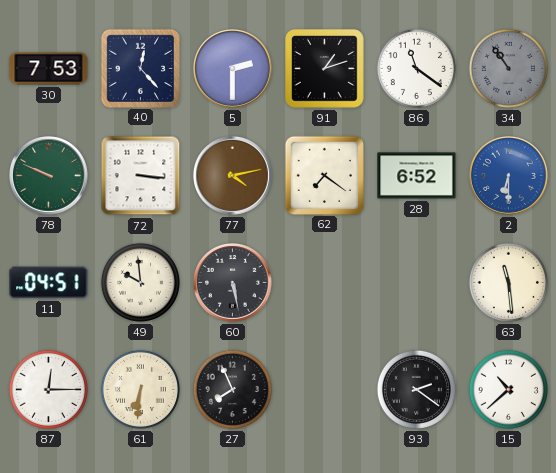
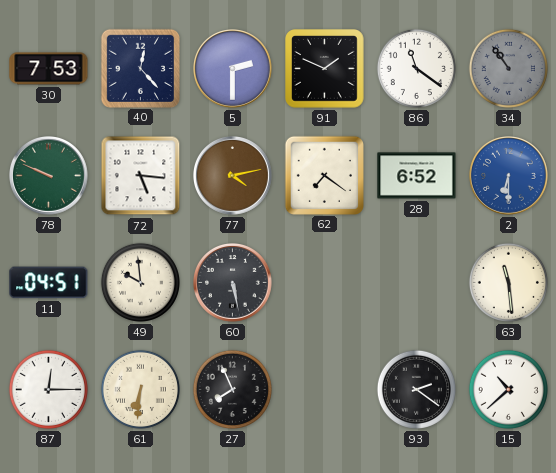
91: 1:12 -> 1:49
72: 3:16 -> 5:16
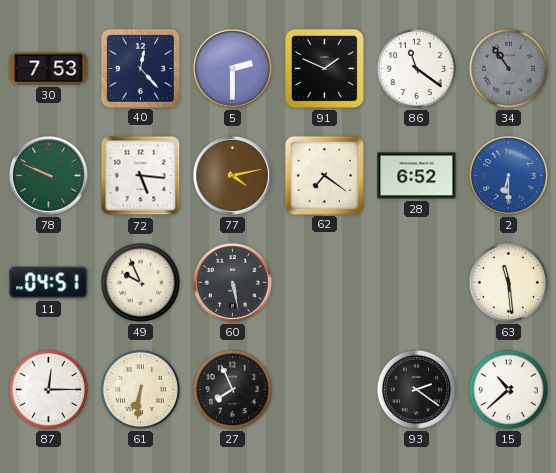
49: 9:59 -> 9:56
